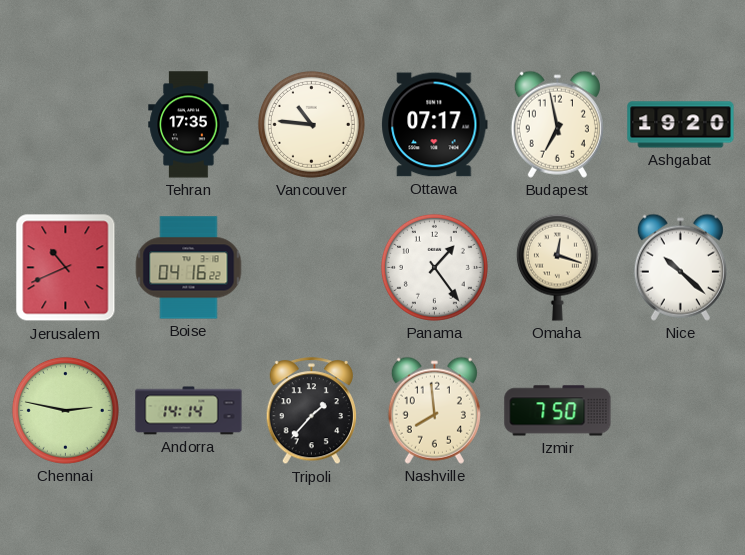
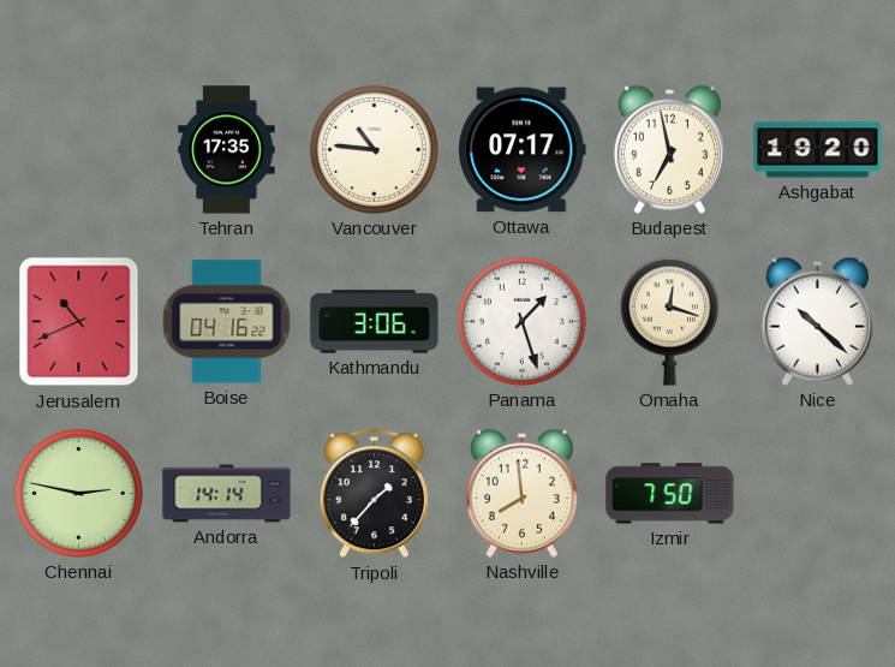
Kathmandu: none -> 3:06
Panama: 1:24 -> 1:27
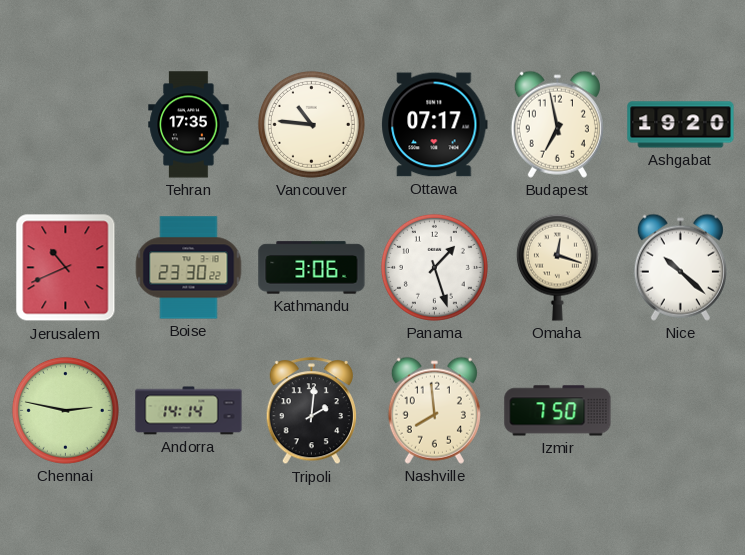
Boise: 04:16 -> 23:30
Tripoli: 1:37 -> 2:01
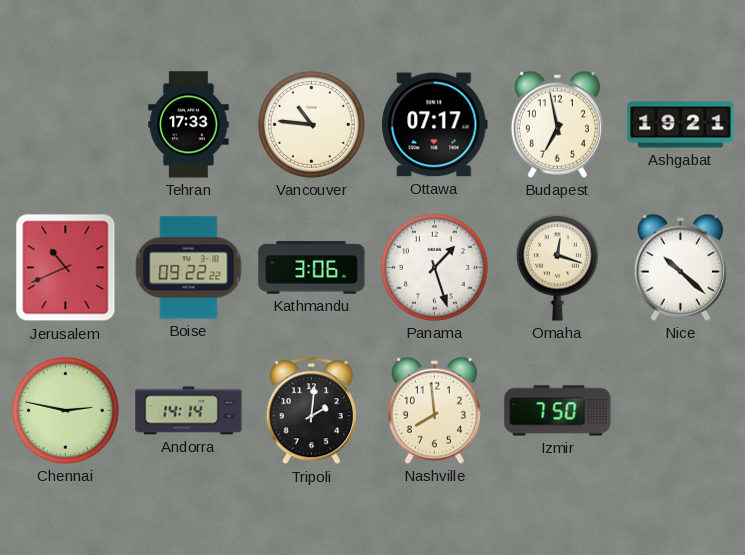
Tehran: 17:35 -> 17:33
Ashgabat: 19:20 -> 19:21
Boise: 23:30 -> 09:22
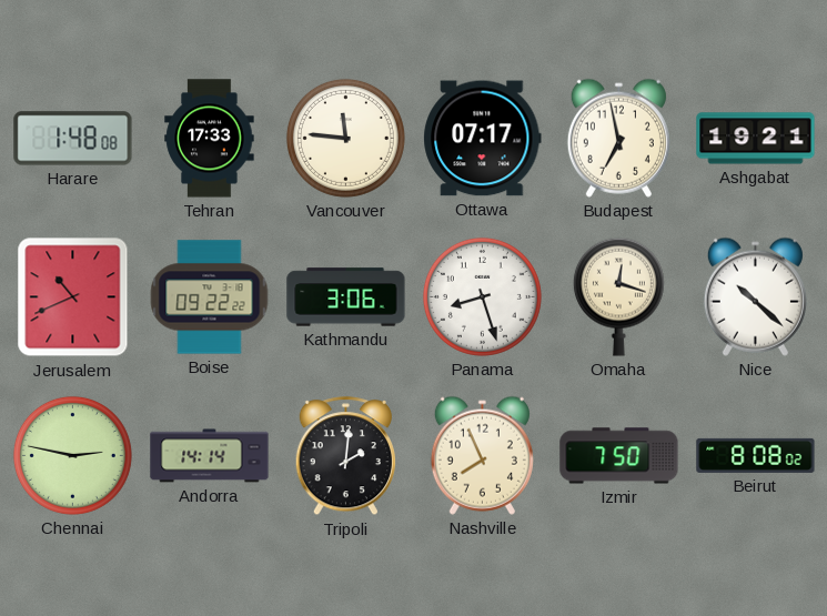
Harare: none -> 1:48
Vancouver: 10:46 -> 11:46
Panama: 1:27 -> 8:27
Nashville: 7:59 -> 7:56
Beirut: none -> 8:08
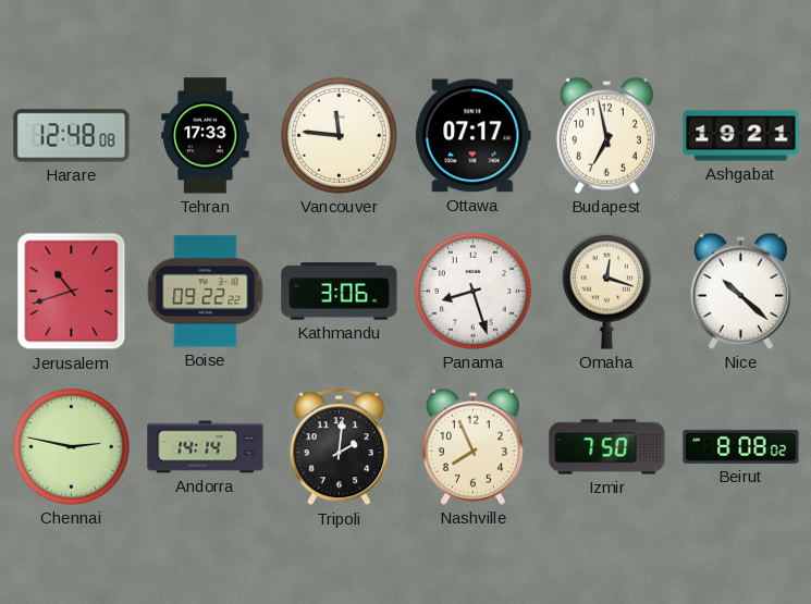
Harare: 1:48 -> 12:48
Jerusalem: 10:41 -> 10:42
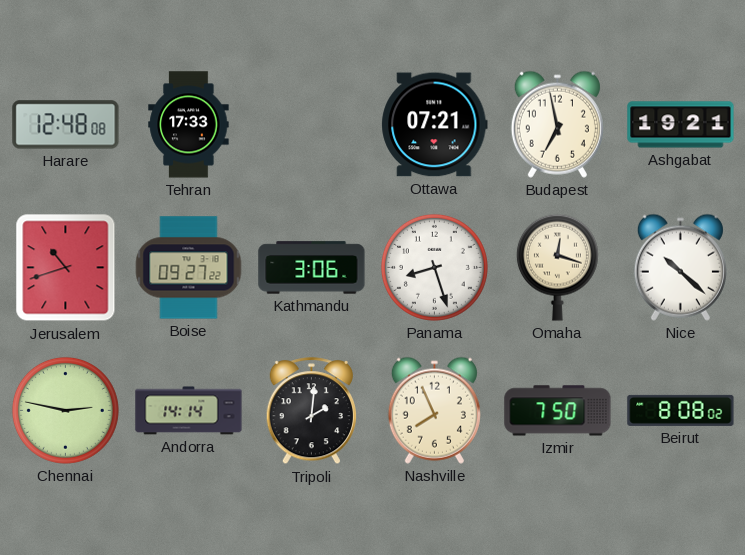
Vancouver: 11:46 -> none
Ottawa: 07:17 -> 07:21
Boise: 09:22 -> 09:27
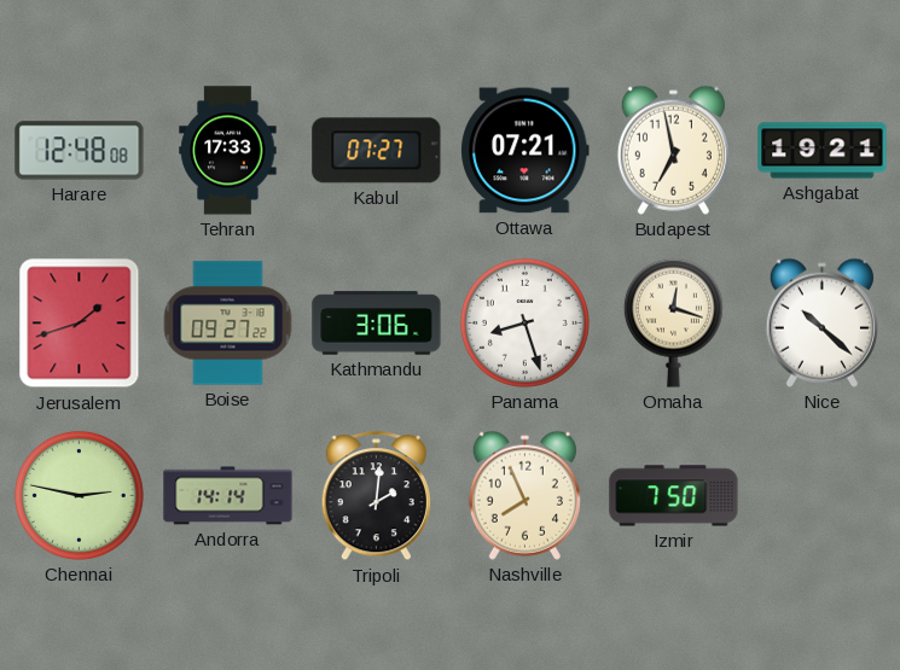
Kabul: none -> 07:27
Jerusalem: 10:42 -> 1:42
Beirut: 8:08 -> none
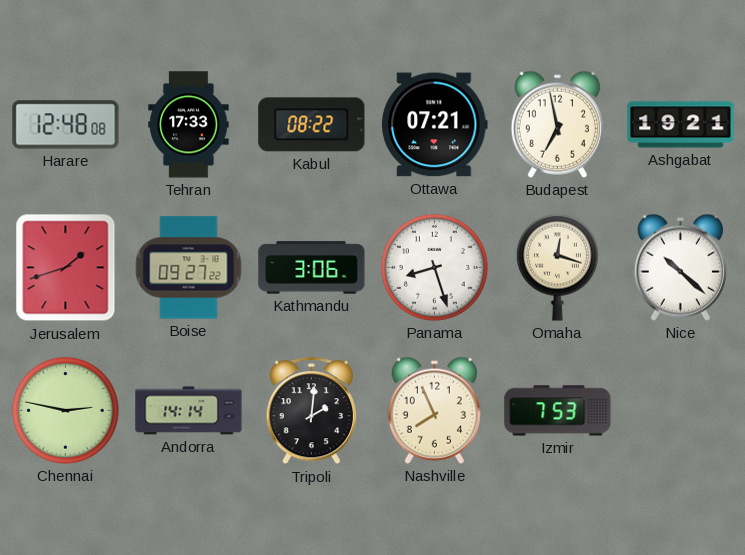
Kabul: 07:27 -> 08:22
Izmir: 7:50 -> 7:53
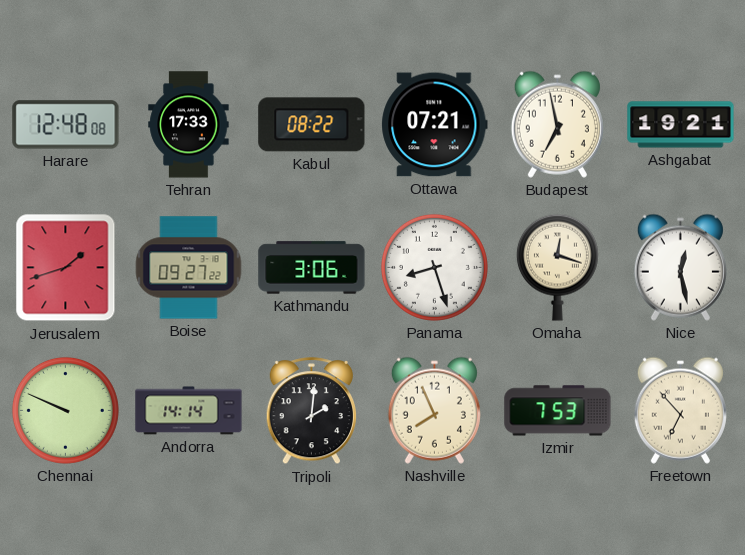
Nice: 10:22 -> 12:28
Chennai: 2:47 -> 9:49
Freetown: none -> 6:53
